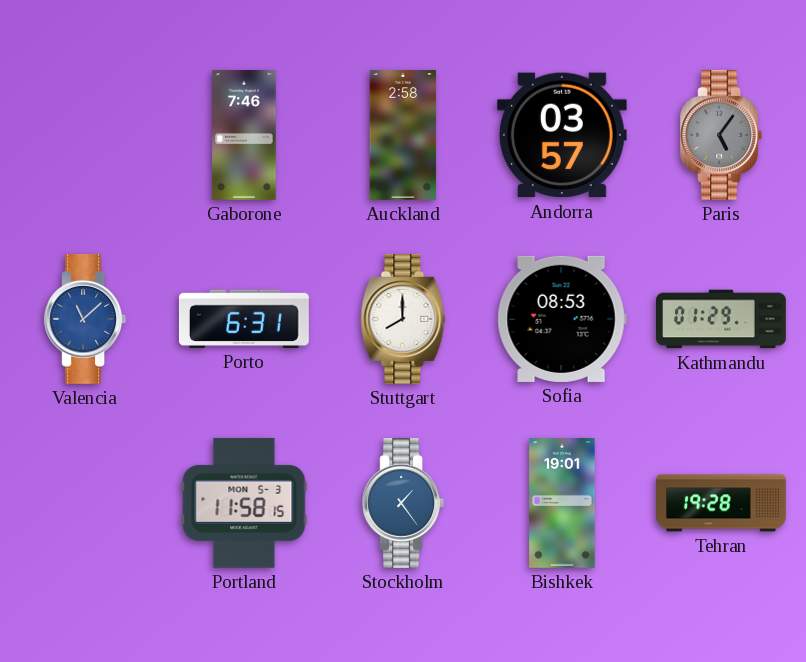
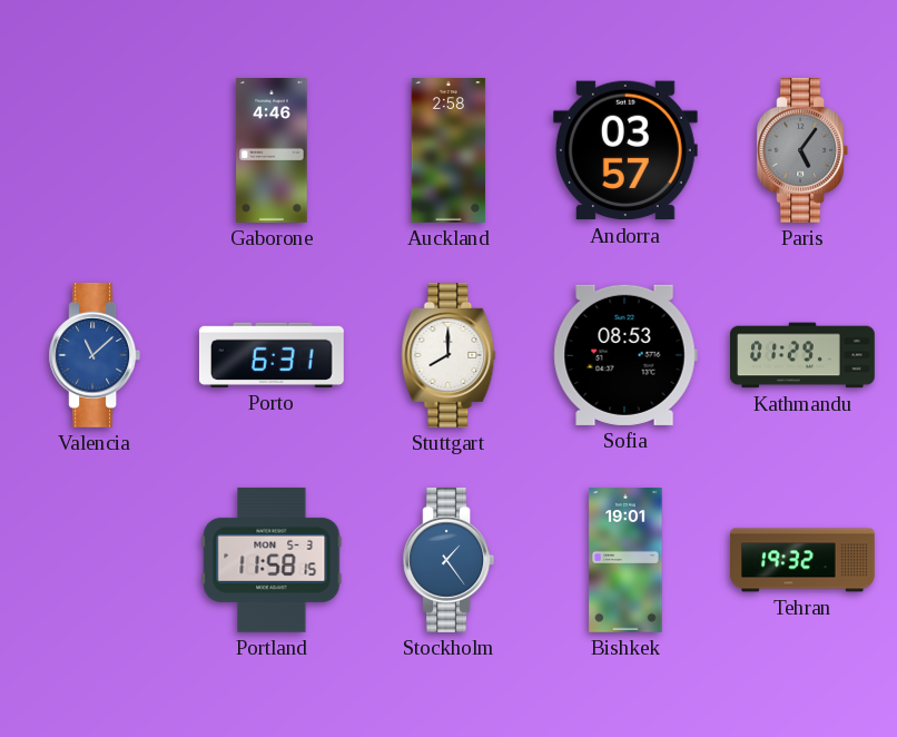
Gaborone: 7:46 -> 4:46
Tehran: 19:28 -> 19:32
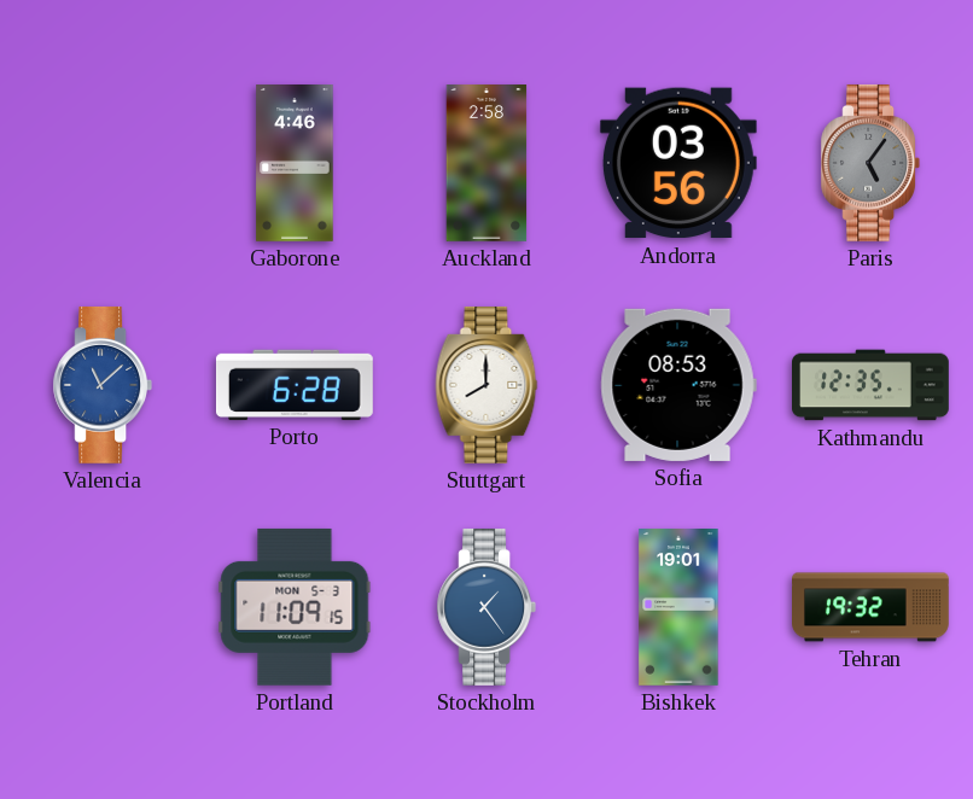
Andorra: 03:57 -> 03:56
Porto: 6:31 -> 6:28
Kathmandu: 01:29 -> 12:35
Portland: 11:58 -> 11:09
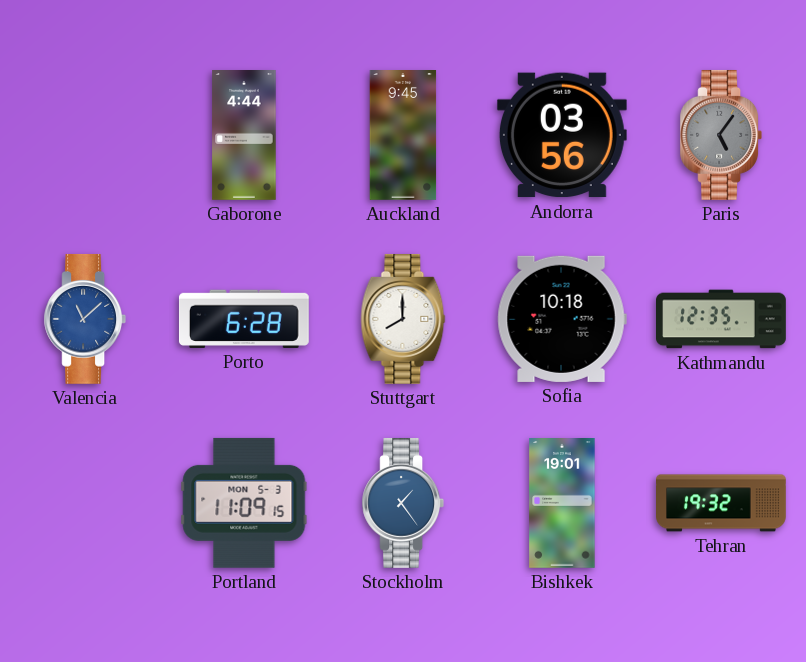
Gaborone: 4:46 -> 4:44
Auckland: 2:58 -> 9:45
Sofia: 08:53 -> 10:18
